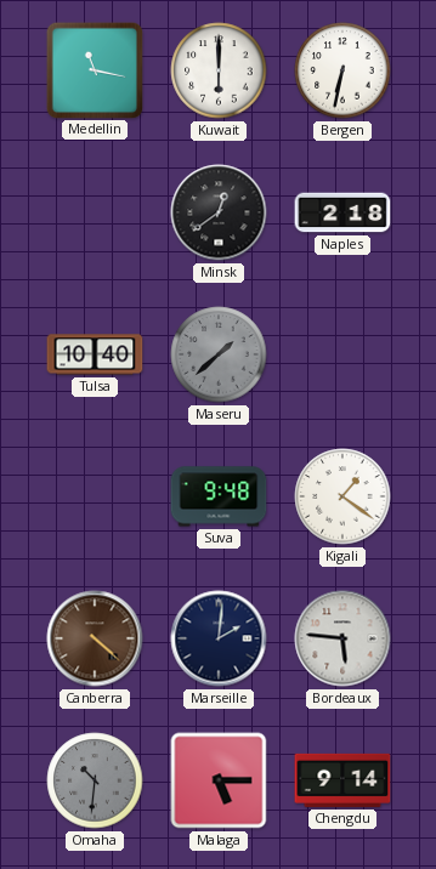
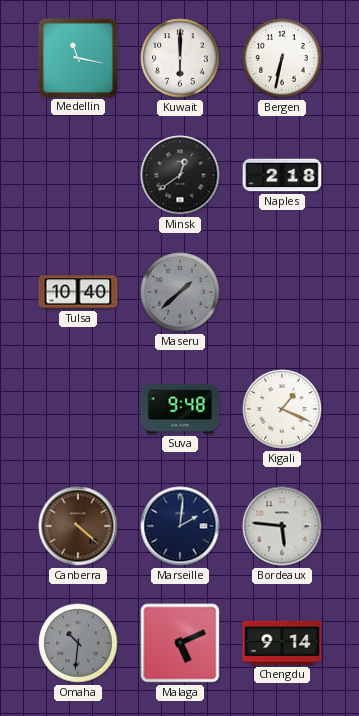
Kigali: 1:21 -> 1:19
Malaga: 5:15 -> 5:11
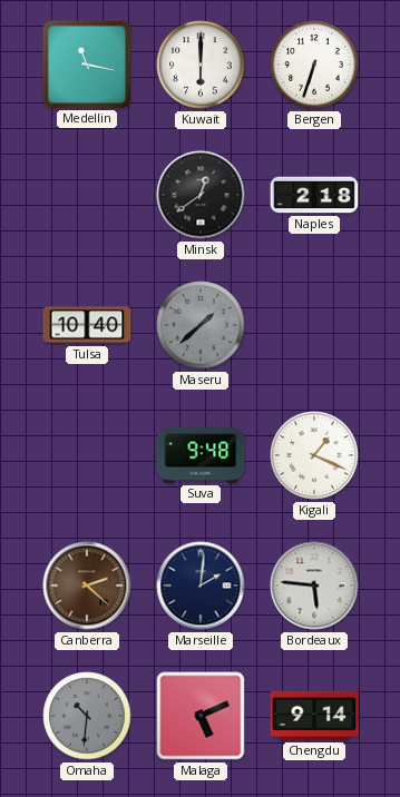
Bergen: 6:32 -> 6:33
Canberra: 4:22 -> 2:22
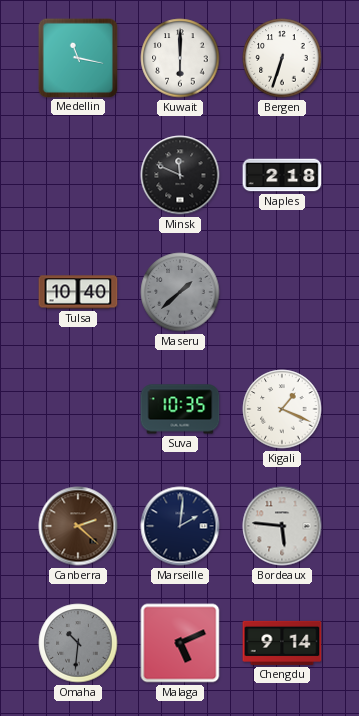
Minsk: 12:39 -> 11:49
Suva: 9:48 -> 10:35
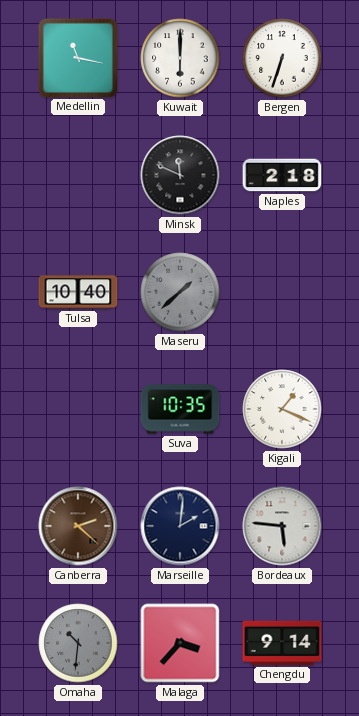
Malaga: 5:11 -> 3:37
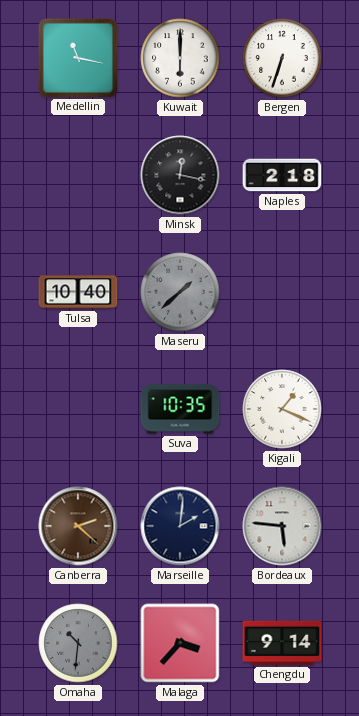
Minsk: 11:49 -> 12:17
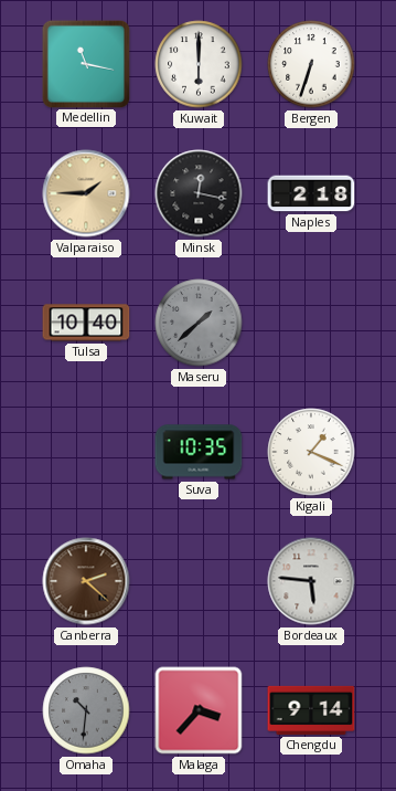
Valparaiso: none -> 1:45
Marseille: 2:01 -> none
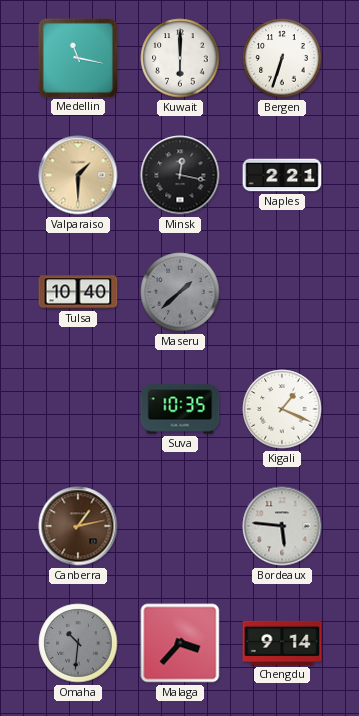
Valparaiso: 1:45 -> 1:30
Naples: 2:18 -> 2:21
Canberra: 2:22 -> 1:13
